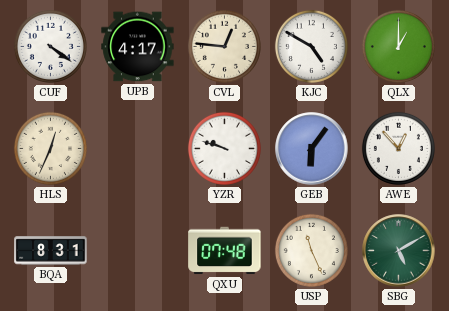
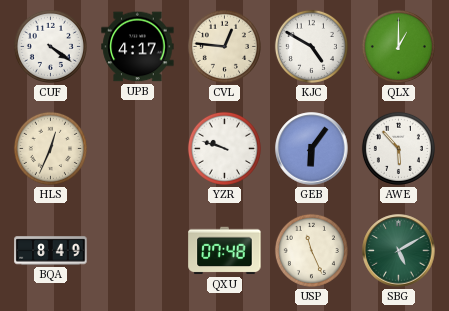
AWE: 12:53 -> 5:53
BQA: 8:31 -> 8:49
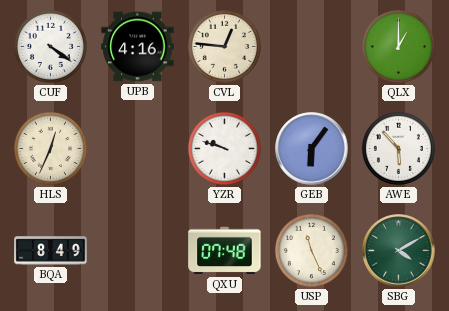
UPB: 4:17 -> 4:16
KJC: 4:50 -> none
SBG: 5:10 -> 4:10
